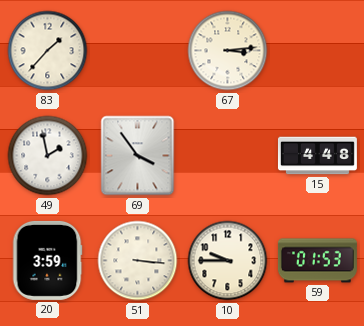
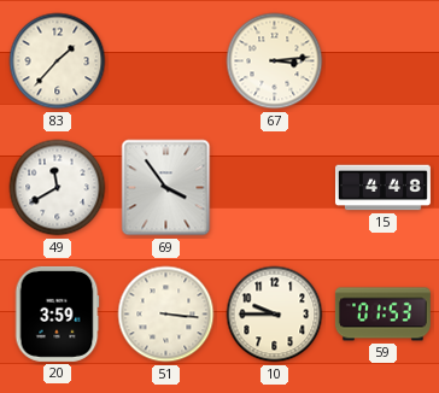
49: 1:58 -> 11:40
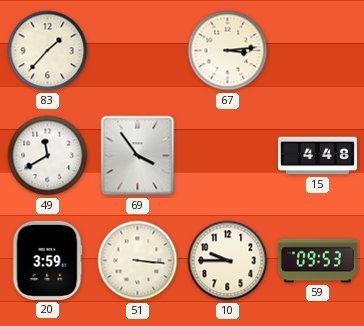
59: 01:53 -> 09:53
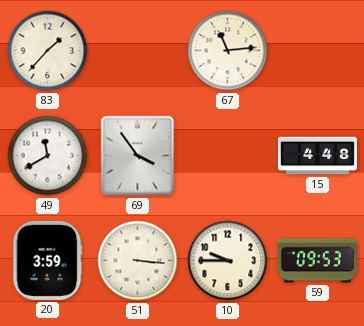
67: 3:14 -> 11:14
